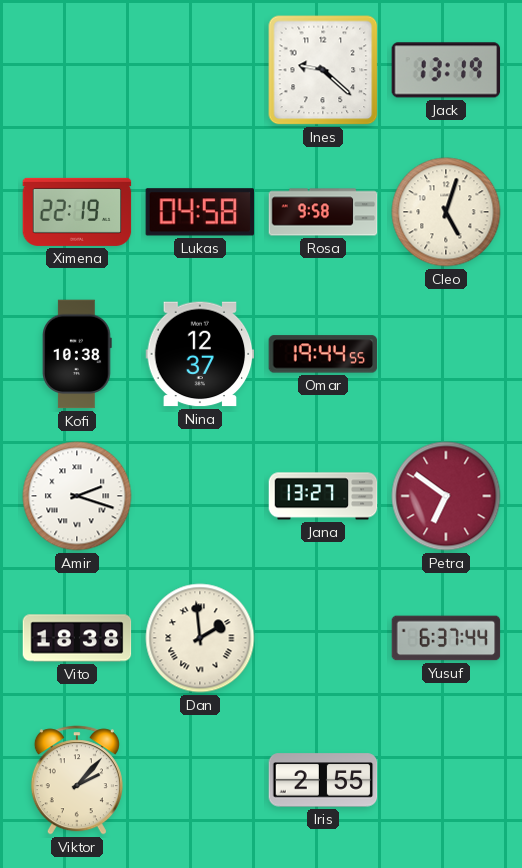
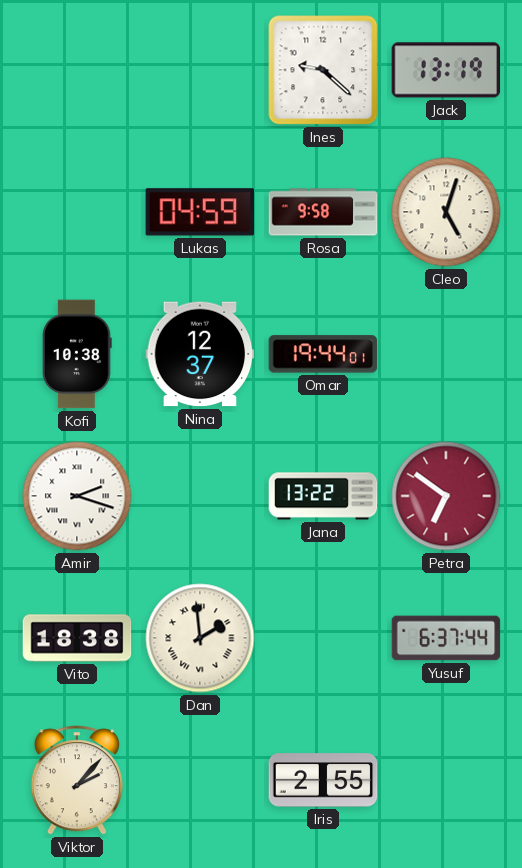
Ximena: 22:19 -> none
Lukas: 04:58 -> 04:59
Omar: 19:44:55 -> 19:44:01
Jana: 13:27 -> 13:22
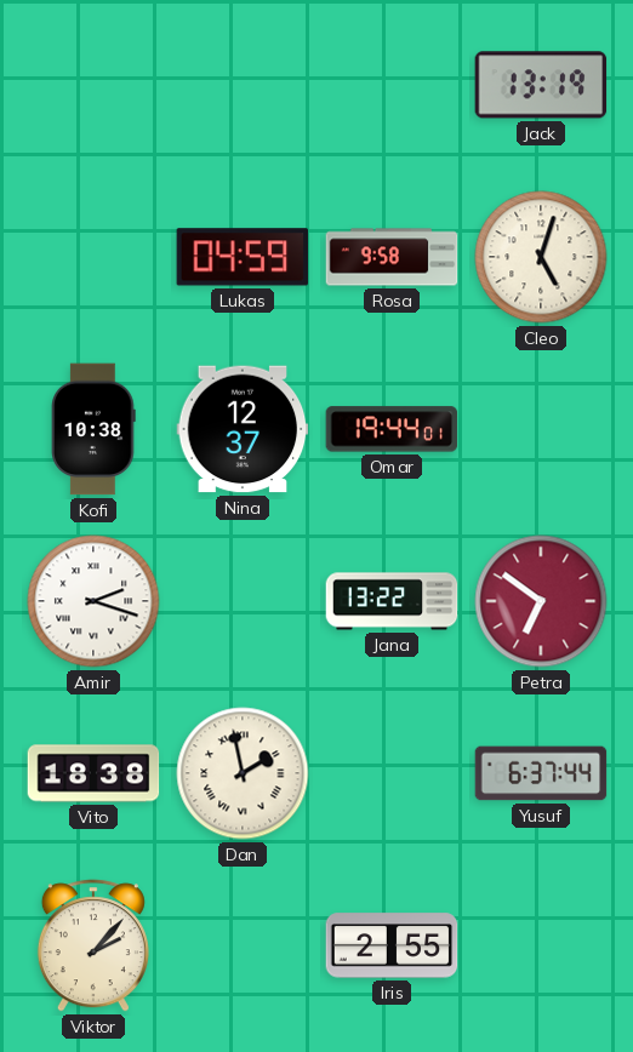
Ines: 9:22 -> none
Dan: 1:59 -> 1:58
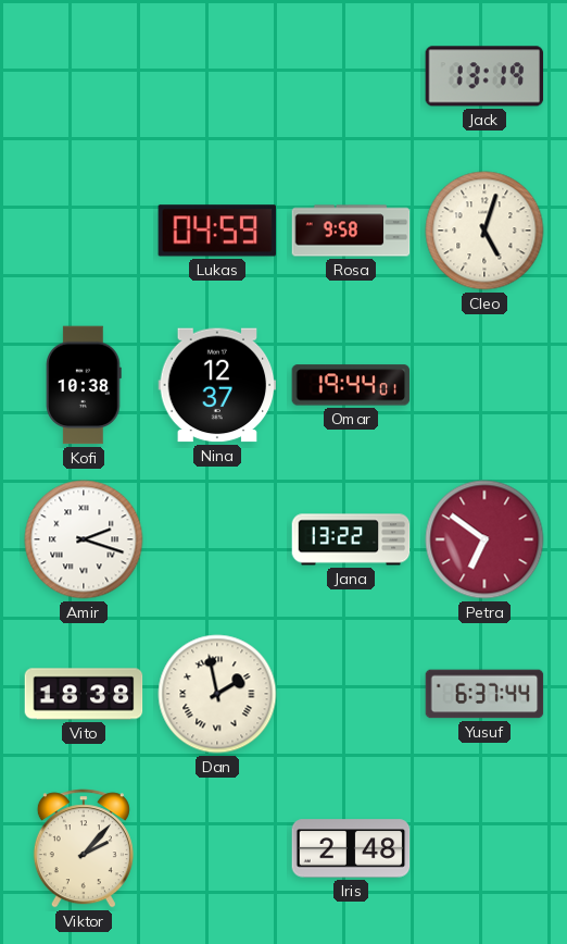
Iris: 2:55 -> 2:48
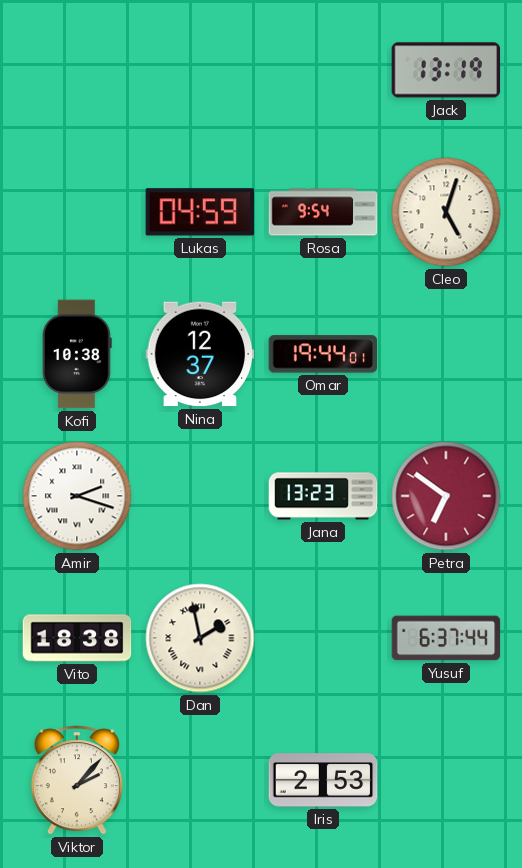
Rosa: 9:58 -> 9:54
Jana: 13:22 -> 13:23
Iris: 2:48 -> 2:53
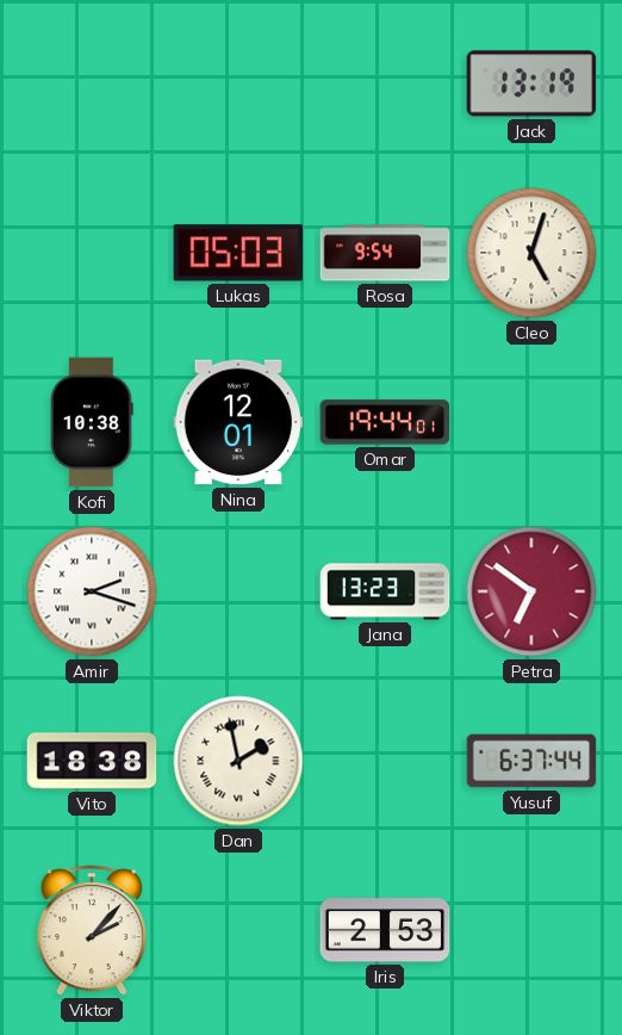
Lukas: 04:59 -> 05:03
Nina: 12:37 -> 12:01
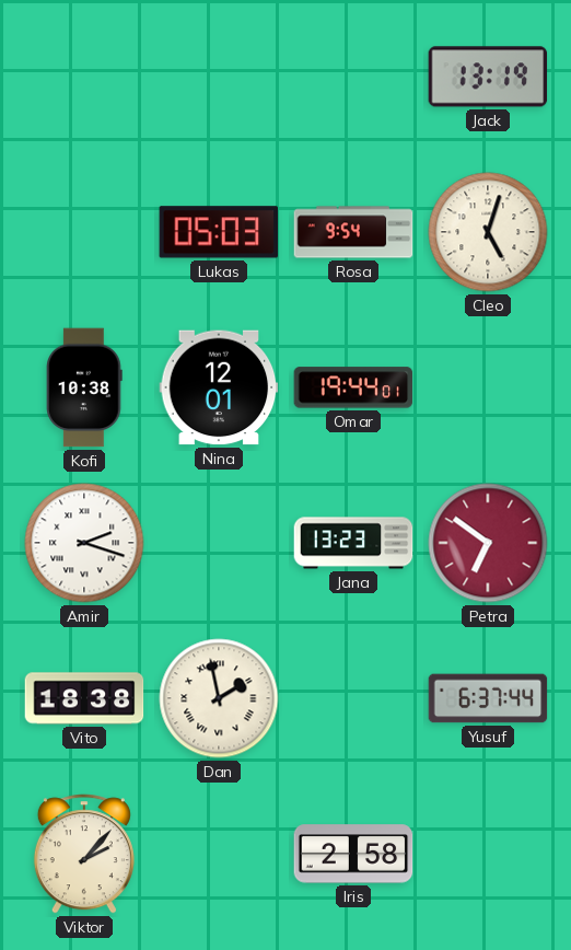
Iris: 2:53 -> 2:58
